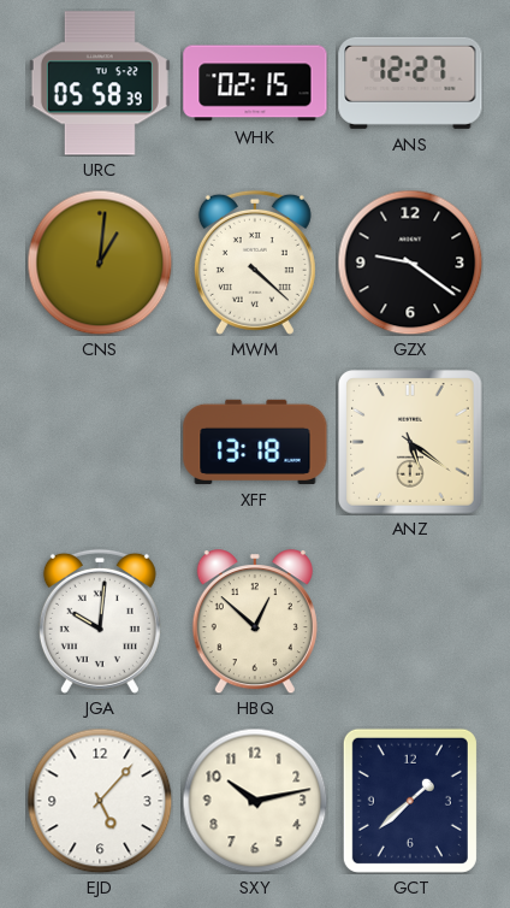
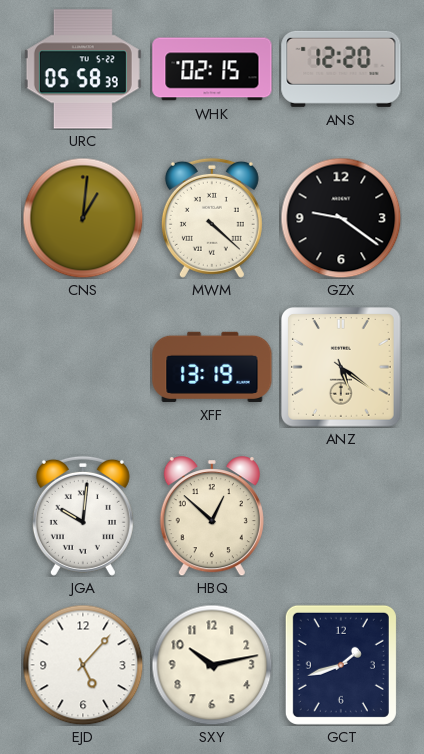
ANS: 12:27 -> 12:20
XFF: 13:18 -> 13:19
GCT: 1:38 -> 1:42
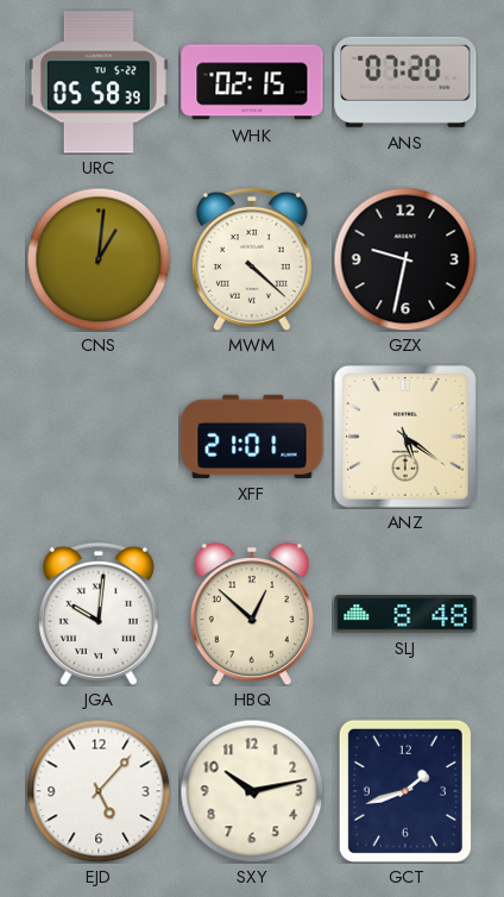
ANS: 12:20 -> 07:20
GZX: 9:21 -> 9:32
XFF: 13:19 -> 21:01
SLJ: none -> 8:48
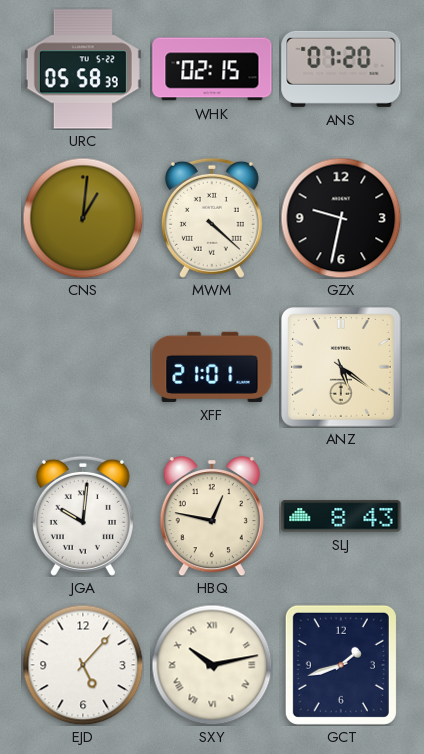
HBQ: 12:52 -> 12:47
SLJ: 8:48 -> 8:43
SXY numerals: Arabic -> Roman
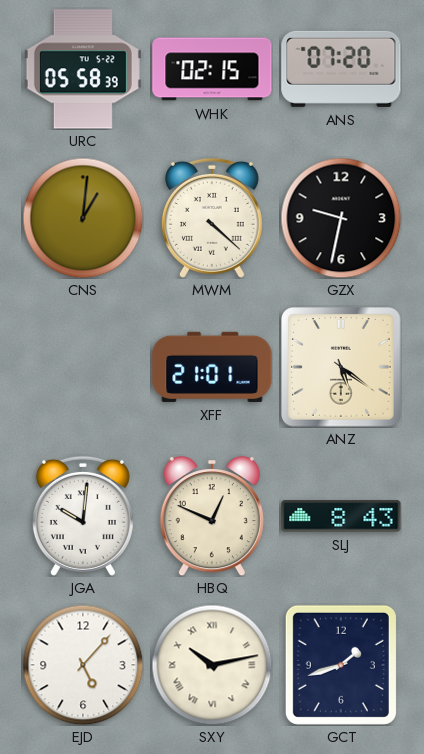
HBQ: 12:47 -> 12:49
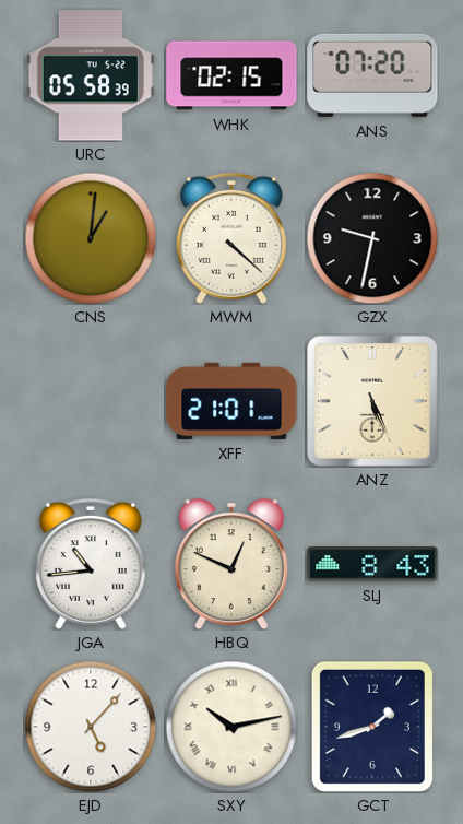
ANZ: 5:21 -> 5:26
JGA: 10:01 -> 10:44
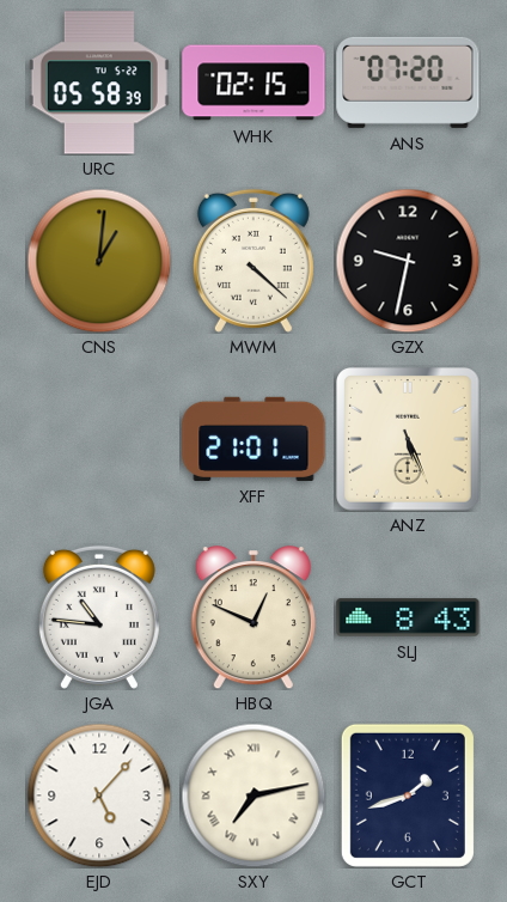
JGA: 10:44 -> 10:46
SXY: 10:13 -> 7:13
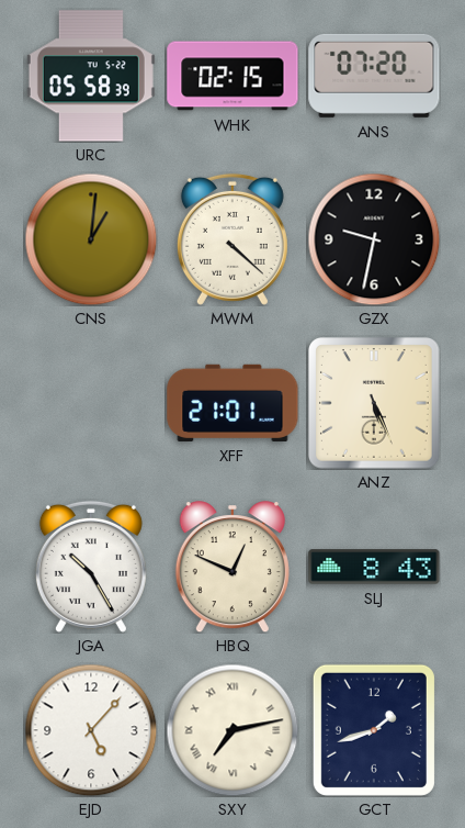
JGA: 10:46 -> 10:25
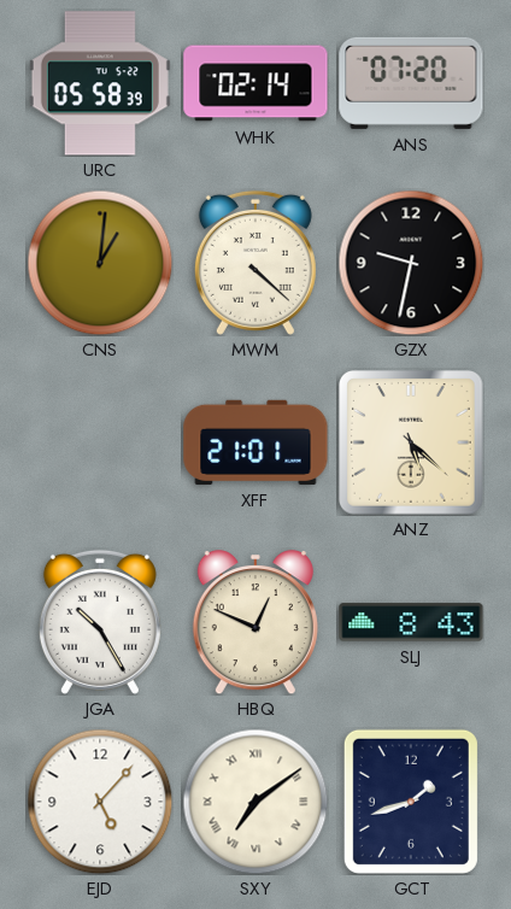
WHK: 02:15 -> 02:14
ANZ: 5:26 -> 5:22
SXY: 7:13 -> 7:09
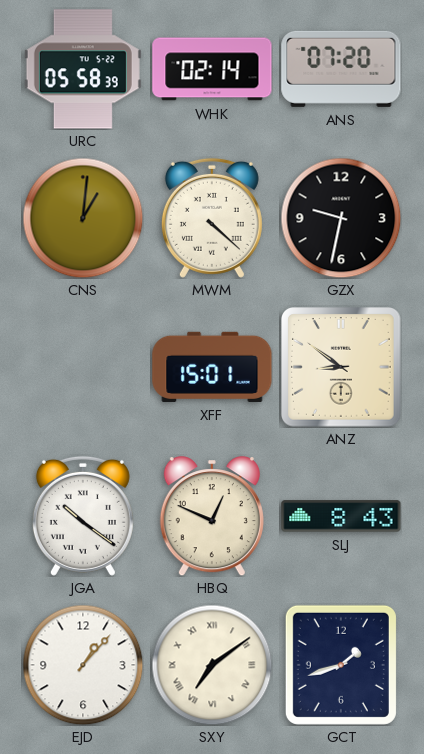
XFF: 21:01 -> 15:01
ANZ: 5:22 -> 8:51
JGA: 10:25 -> 10:21
EJD: 5:07 -> 1:07
